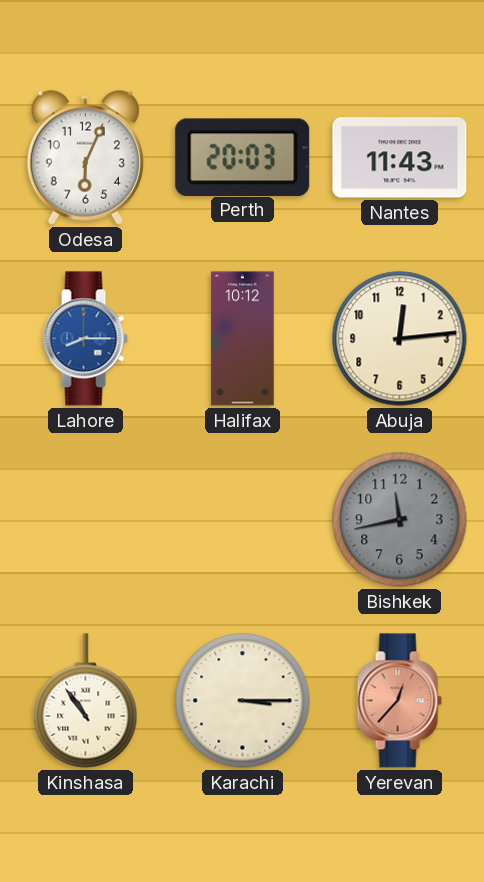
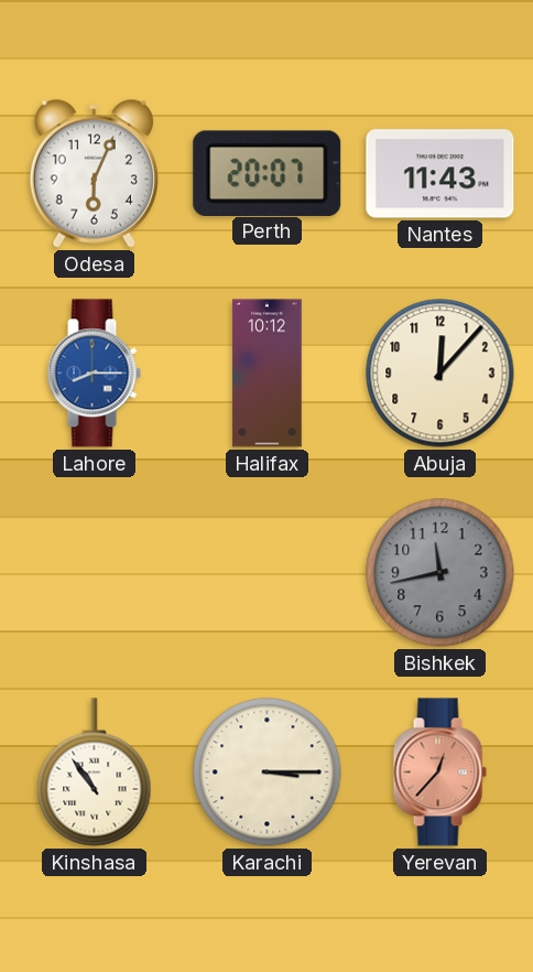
Perth: 20:03 -> 20:07
Abuja: 12:14 -> 12:07
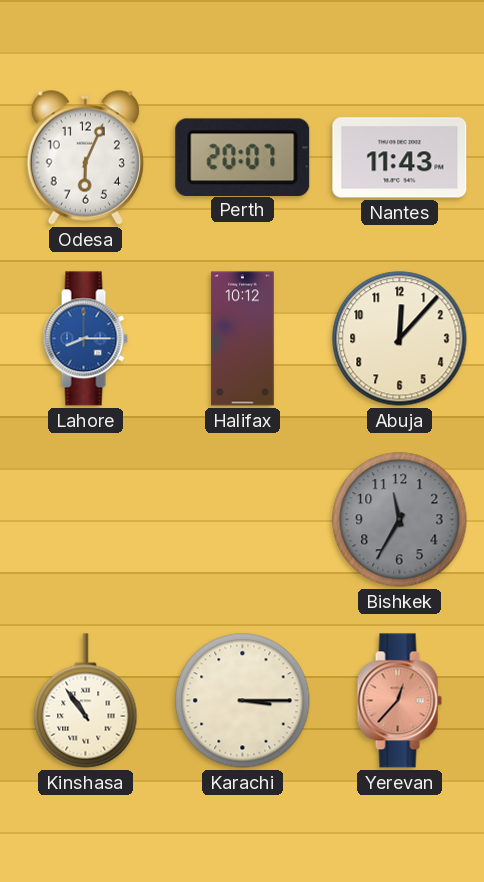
Bishkek: 11:43 -> 11:35
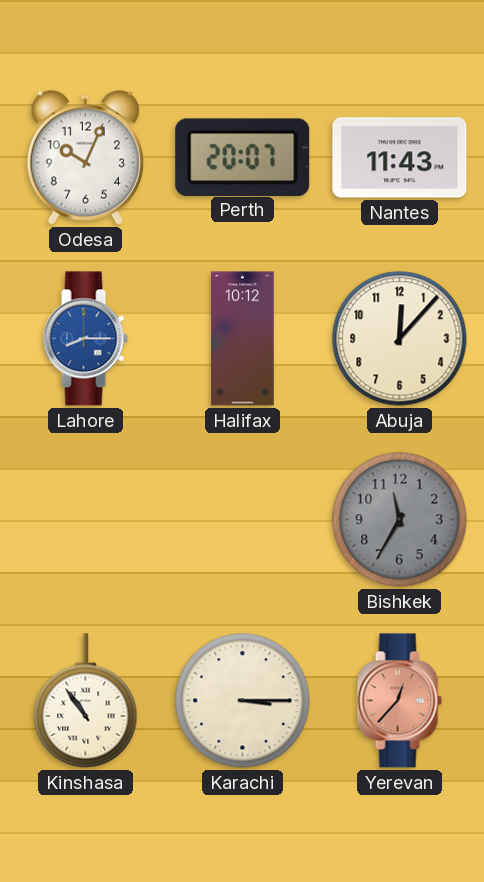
Odesa: 6:04 -> 10:04
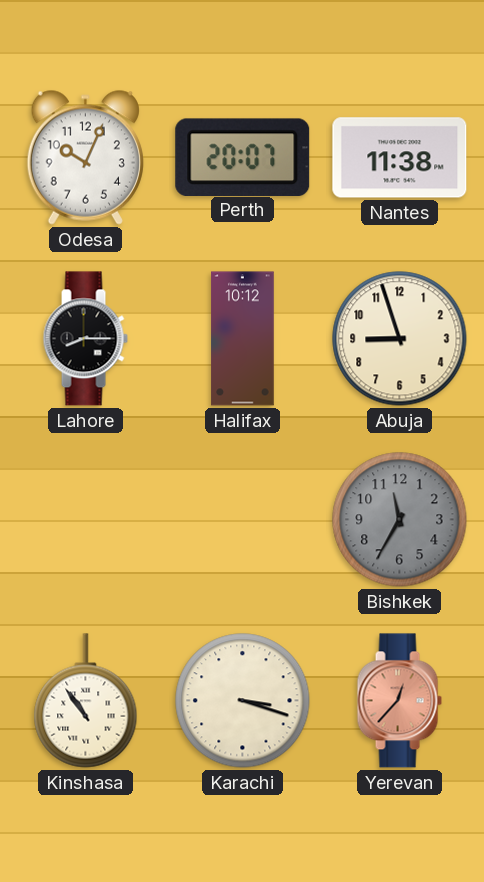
Nantes: 11:43 -> 11:38
Lahore dial: blue -> black
Abuja: 12:07 -> 8:57
Karachi: 3:15 -> 3:18
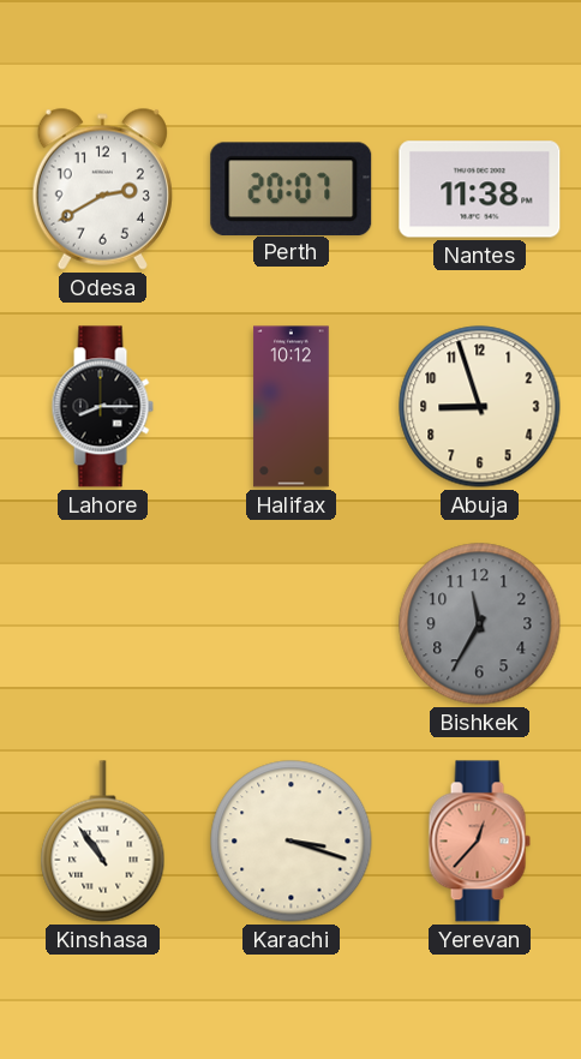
Odesa: 10:04 -> 2:40
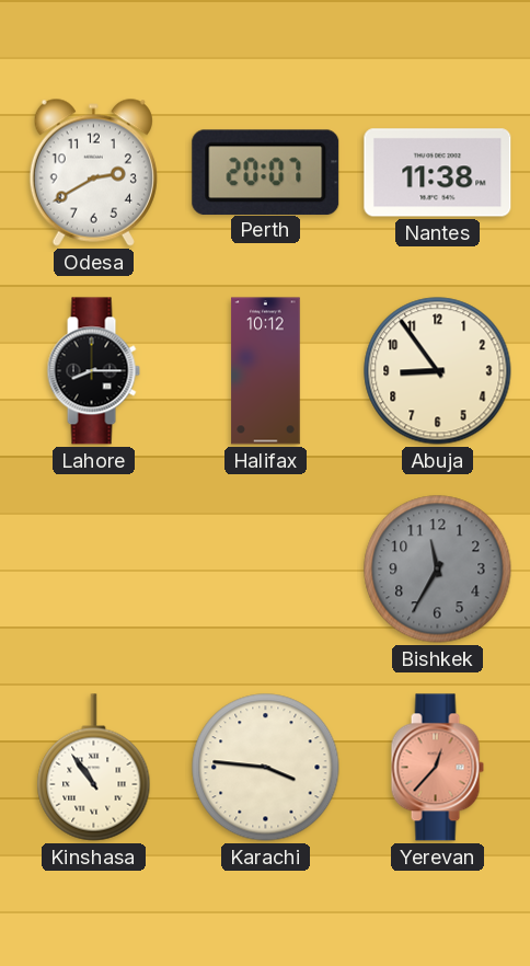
Abuja: 8:57 -> 8:54
Karachi: 3:18 -> 3:46
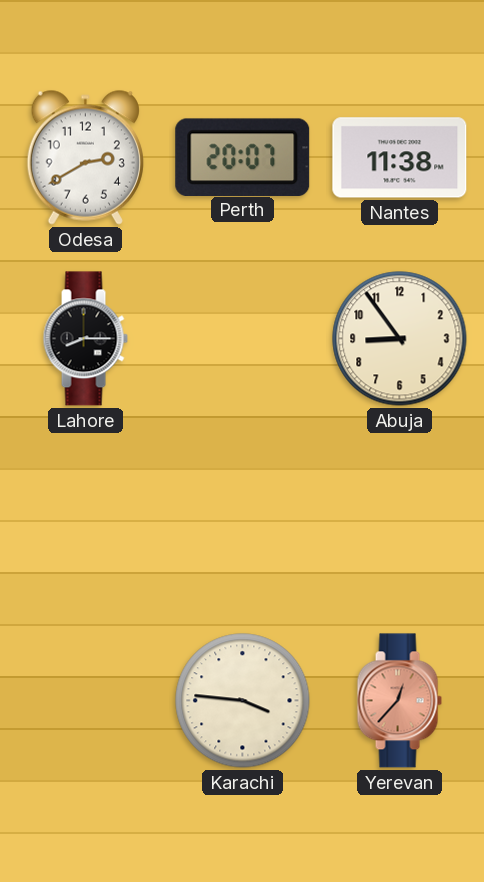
Halifax: 10:12 -> none
Bishkek: 11:35 -> none
Kinshasa: 10:54 -> none
